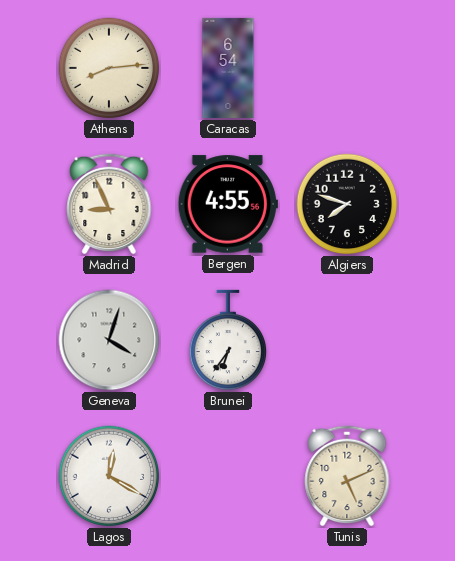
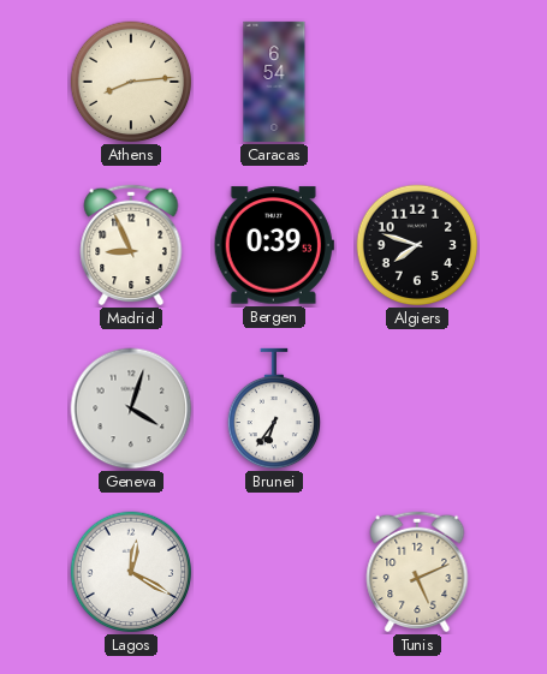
Bergen: 4:55 -> 0:39
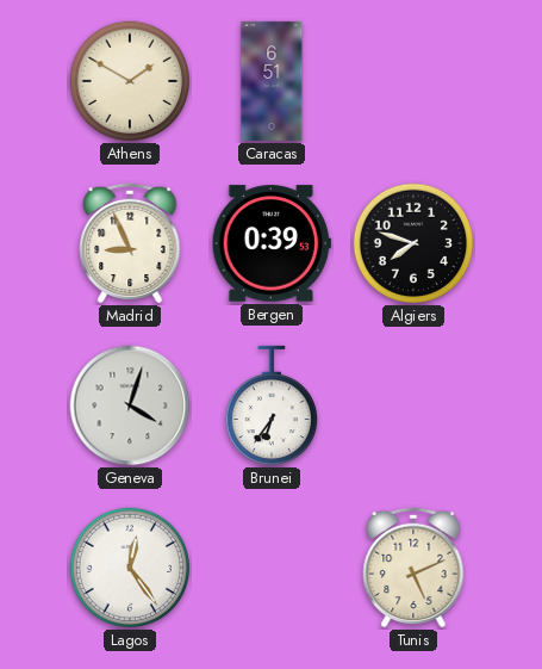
Athens: 8:14 -> 1:50
Caracas: 6:54 -> 6:51
Lagos: 12:20 -> 12:24
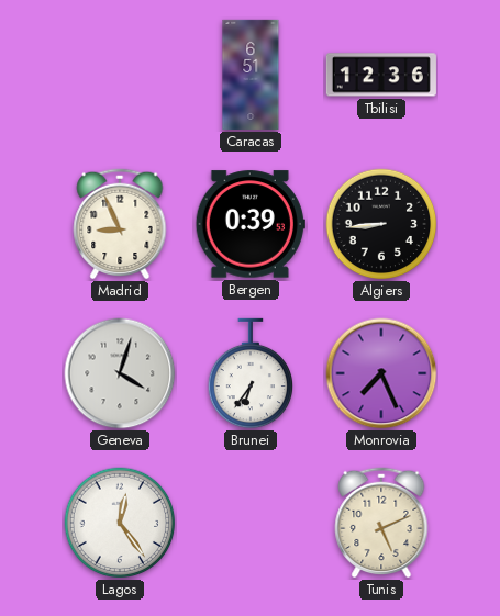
Athens: 1:50 -> none
Tbilisi: none -> 12:36
Algiers: 7:48 -> 8:44
Monrovia: none -> 7:26
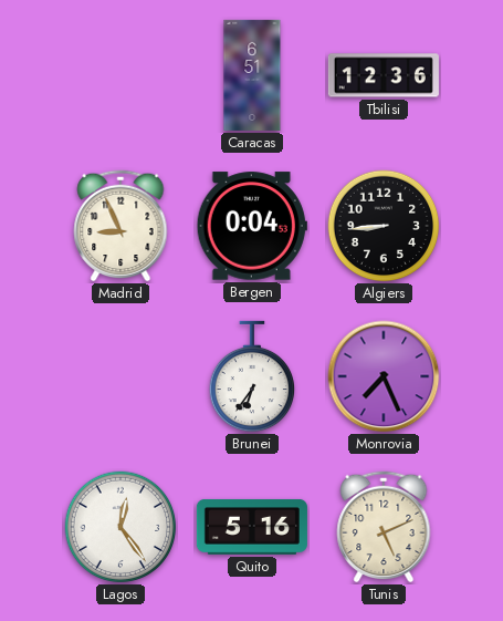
Bergen: 0:39 -> 0:04
Geneva: 4:03 -> none
Quito: none -> 5:16
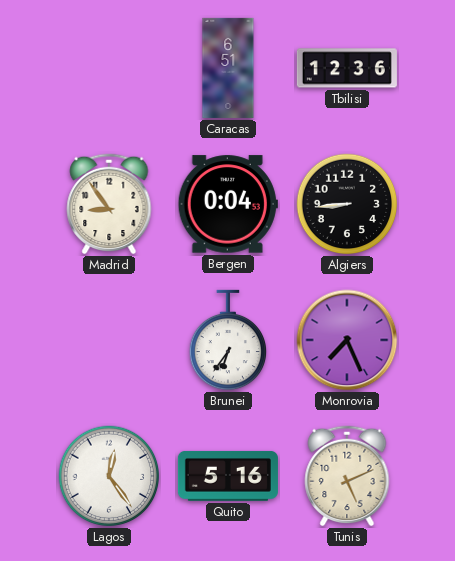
Madrid: 8:56 -> 8:54
